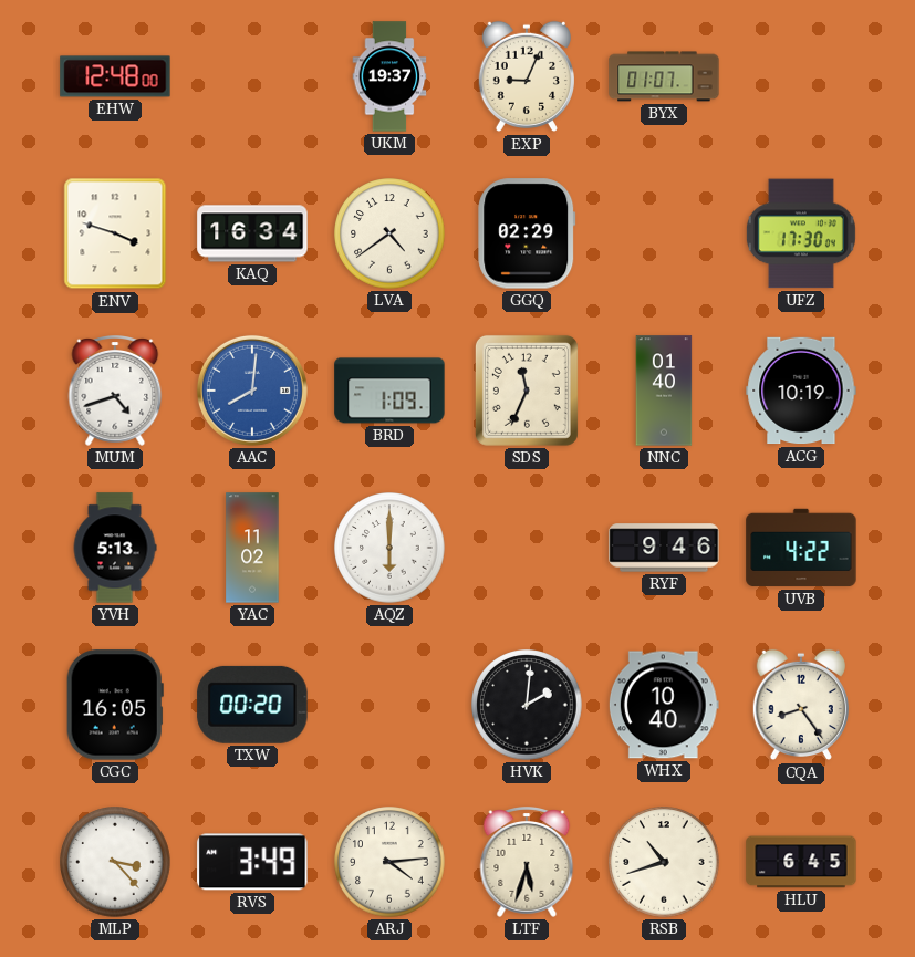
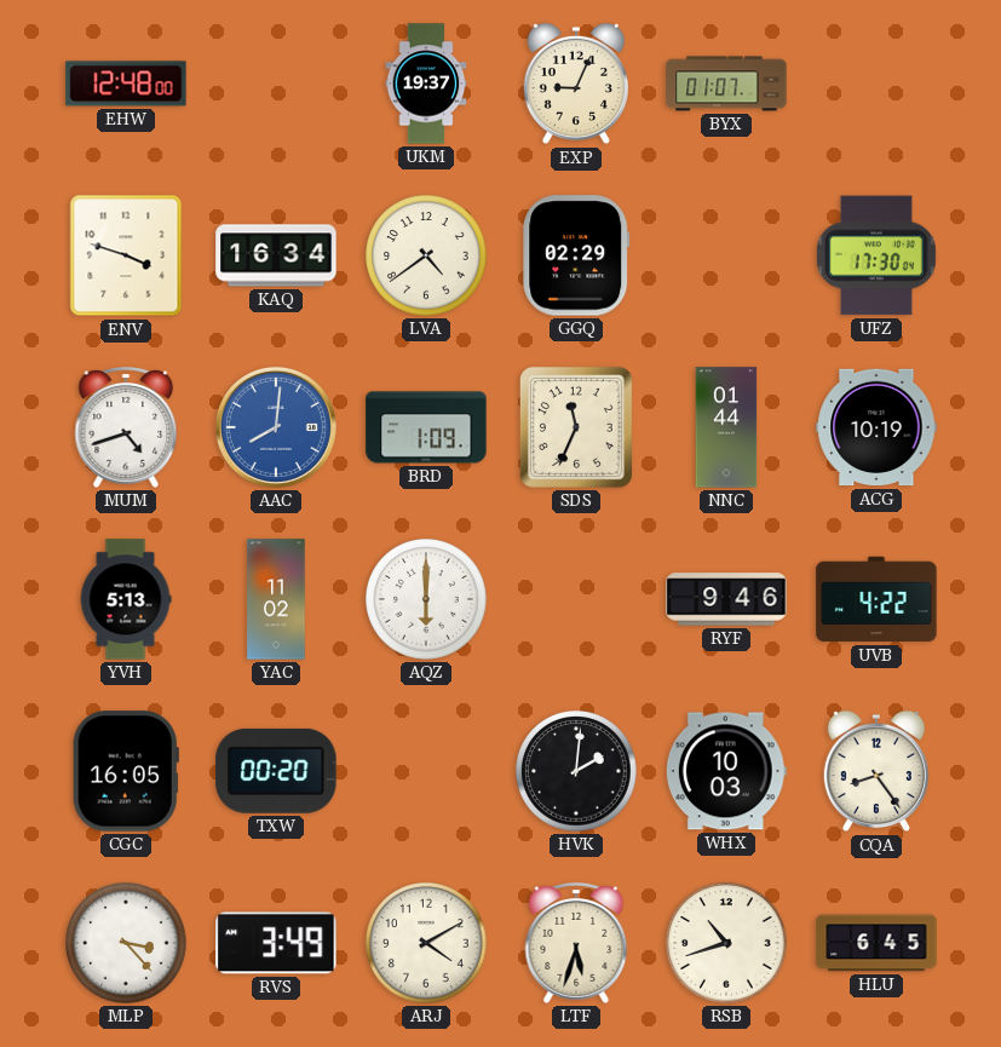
NNC: 01:40 -> 01:44
WHX: 10:40 -> 10:03
ARJ: 4:14 -> 4:10
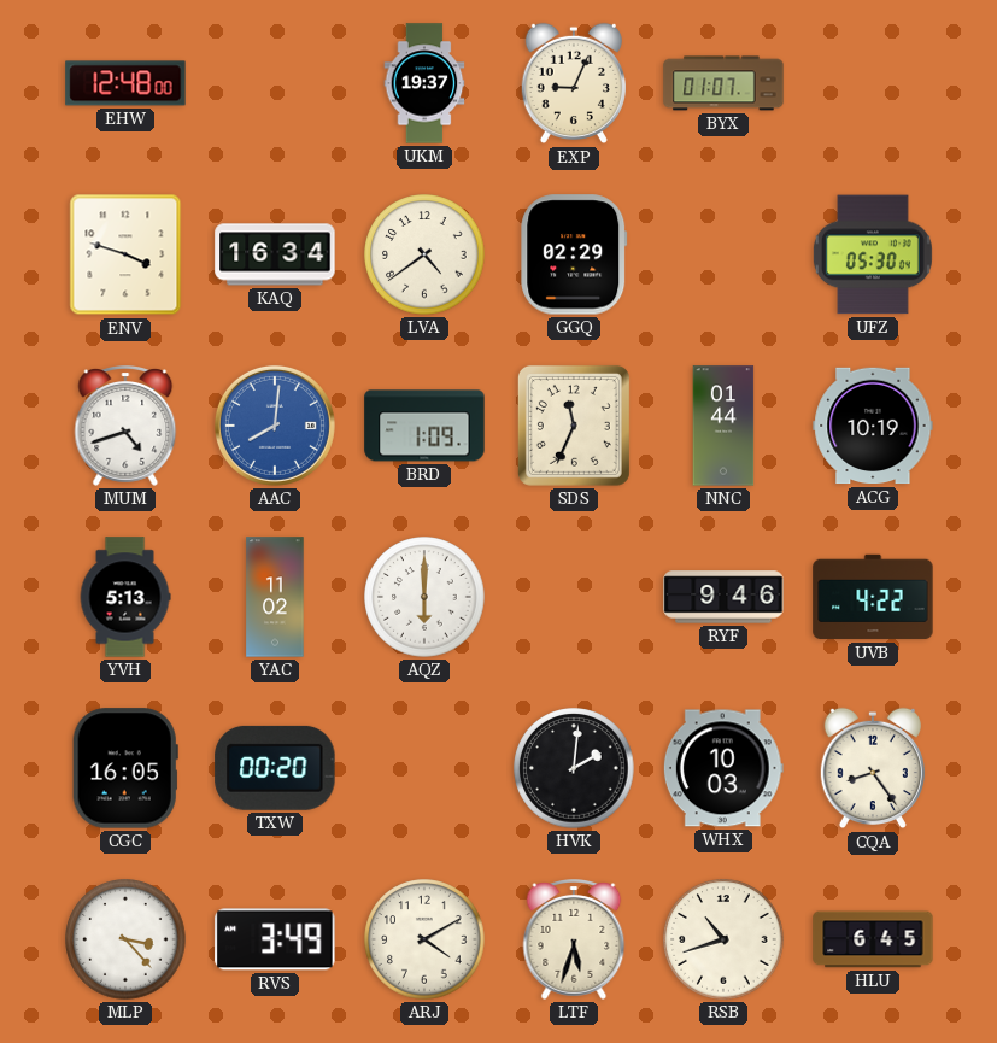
UFZ: 17:30 -> 05:30
